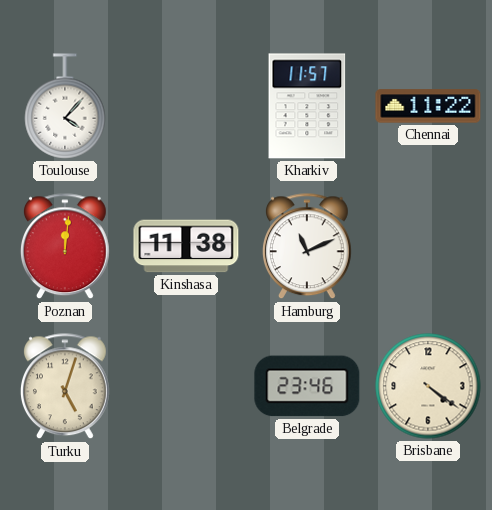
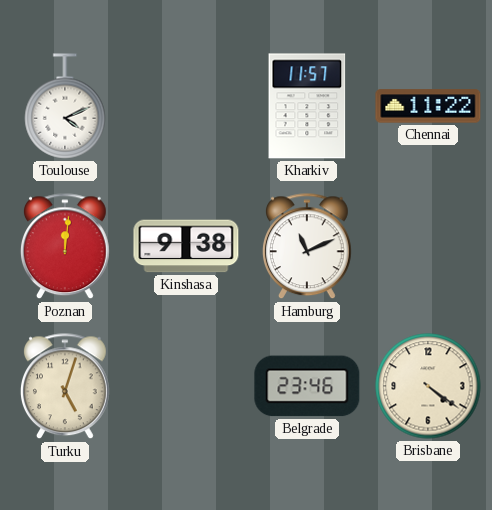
Toulouse: 4:07 -> 4:11
Kinshasa: 11:38 -> 9:38
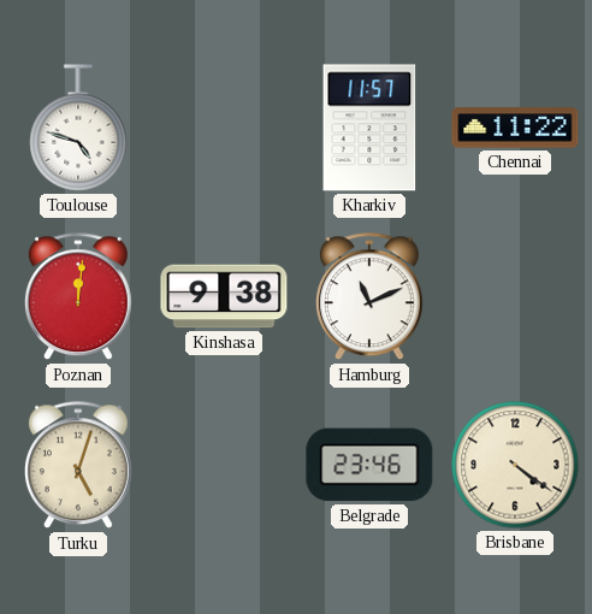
Toulouse: 4:11 -> 4:48
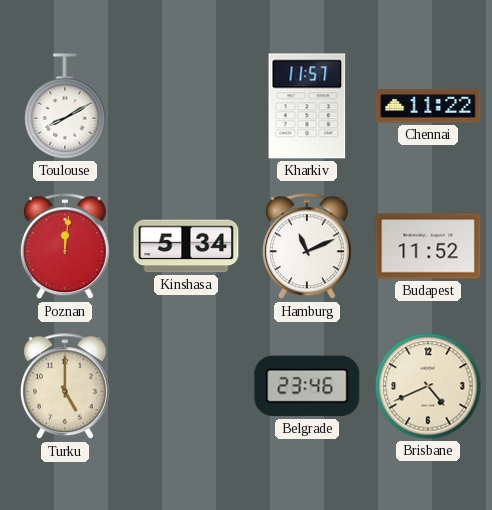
Toulouse: 4:48 -> 8:10
Kinshasa: 9:38 -> 5:34
Budapest: none -> 11:52
Turku: 5:03 -> 5:00
Brisbane: 4:21 -> 4:41
